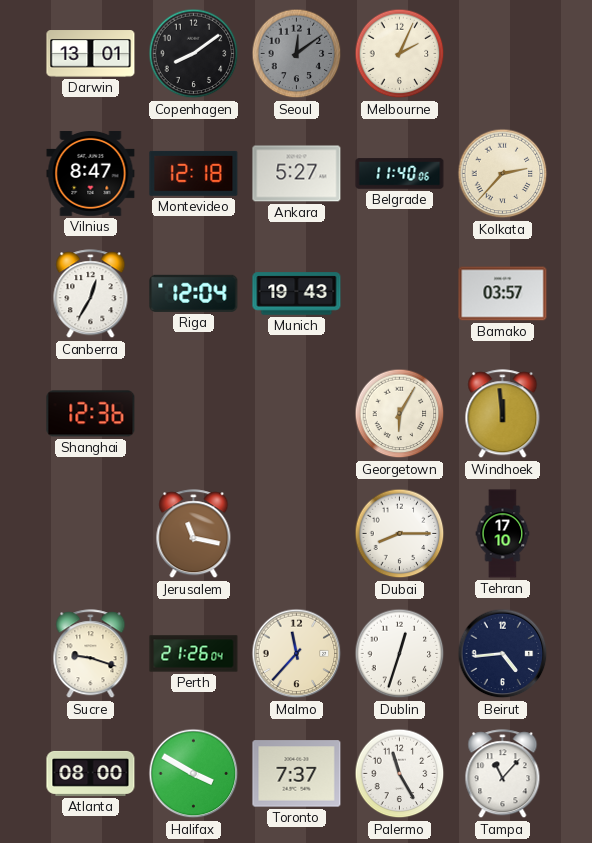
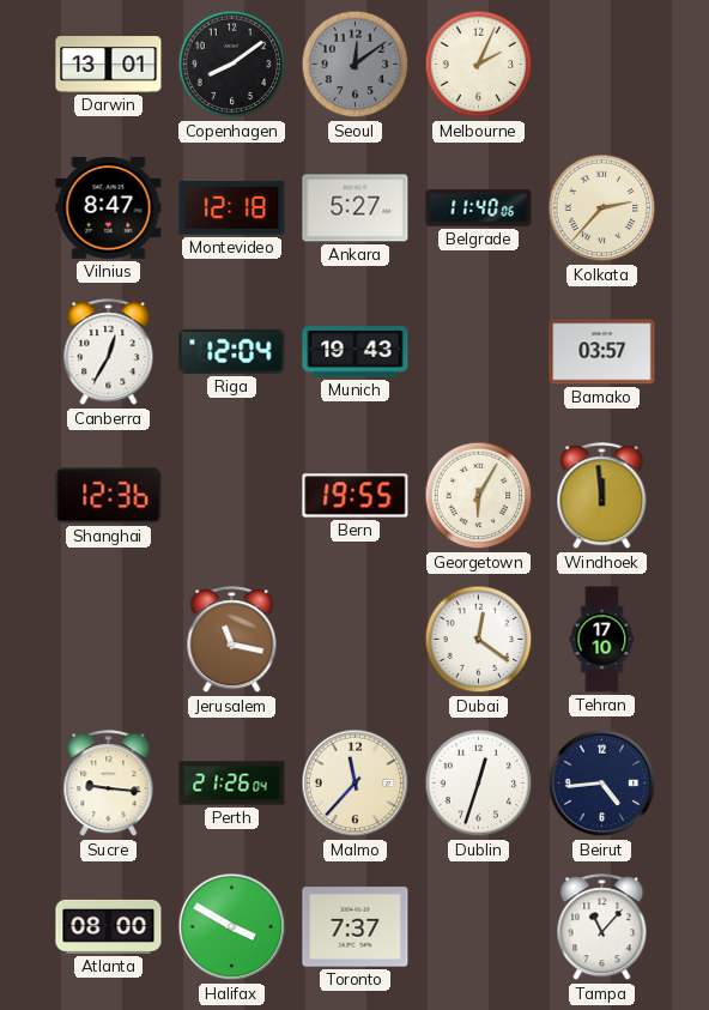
Bern: none -> 19:55
Dubai: 8:15 -> 12:21
Sucre: 9:18 -> 9:16
Palermo: 11:25 -> none
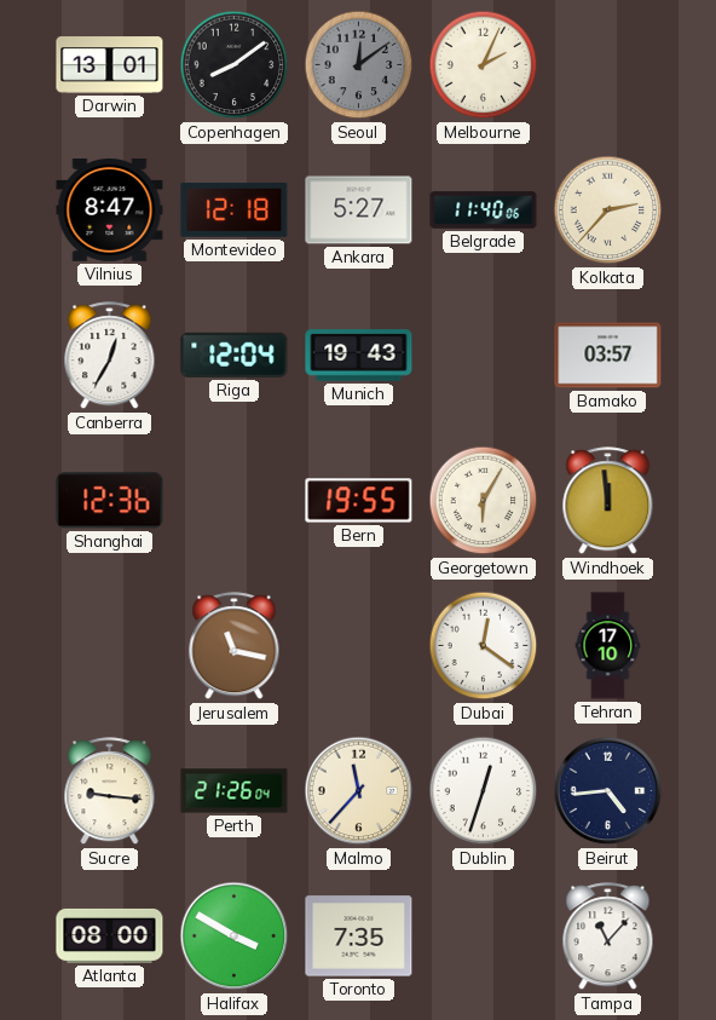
Toronto: 7:37 -> 7:35
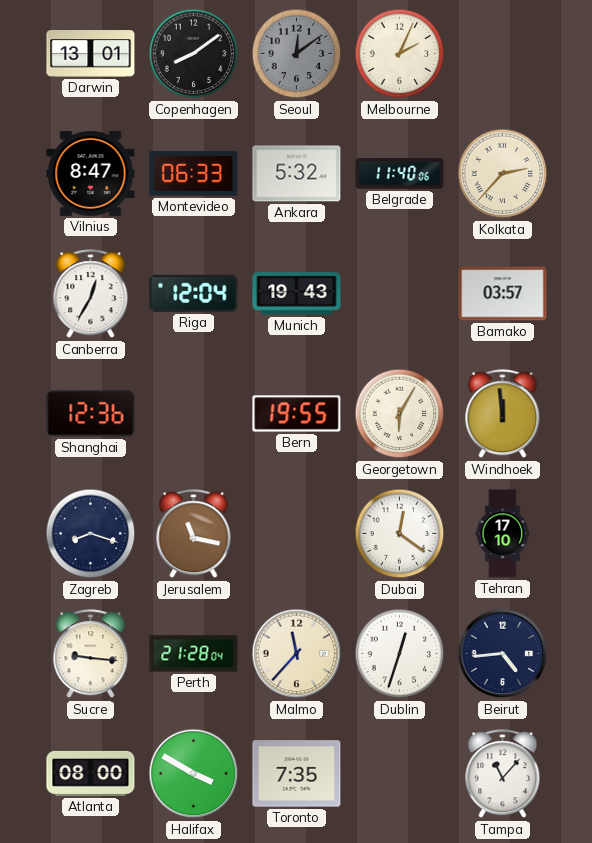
Montevideo: 12:18 -> 06:33
Ankara: 5:27 -> 5:32
Zagreb: none -> 8:18
Perth: 21:26 -> 21:28
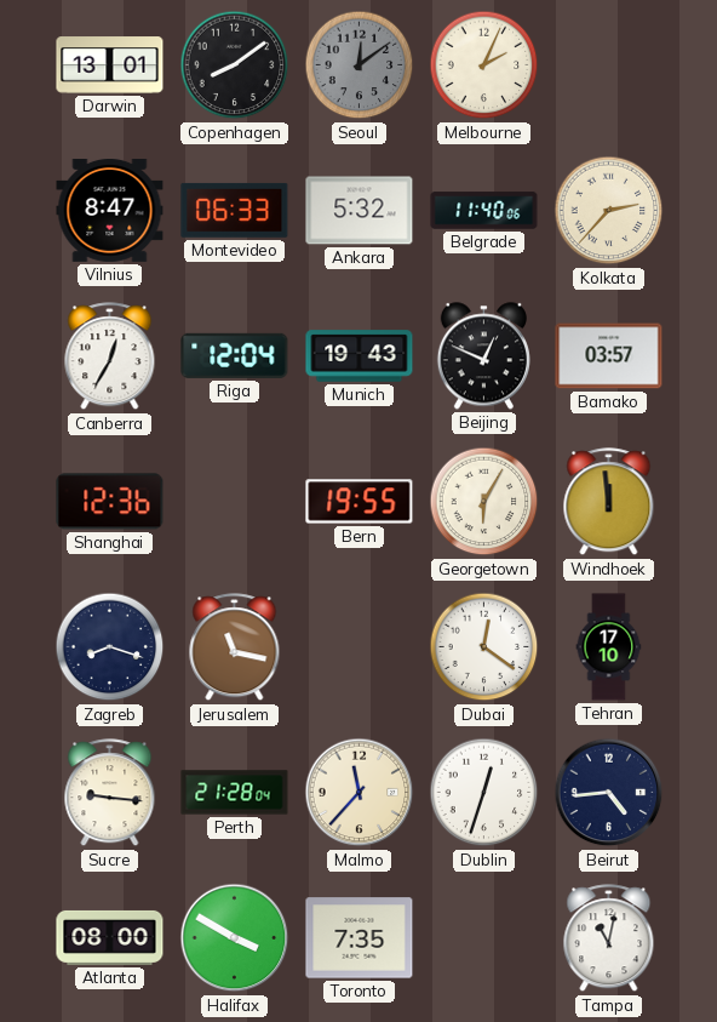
Beijing: none -> 12:49
Tampa: 11:07 -> 11:02
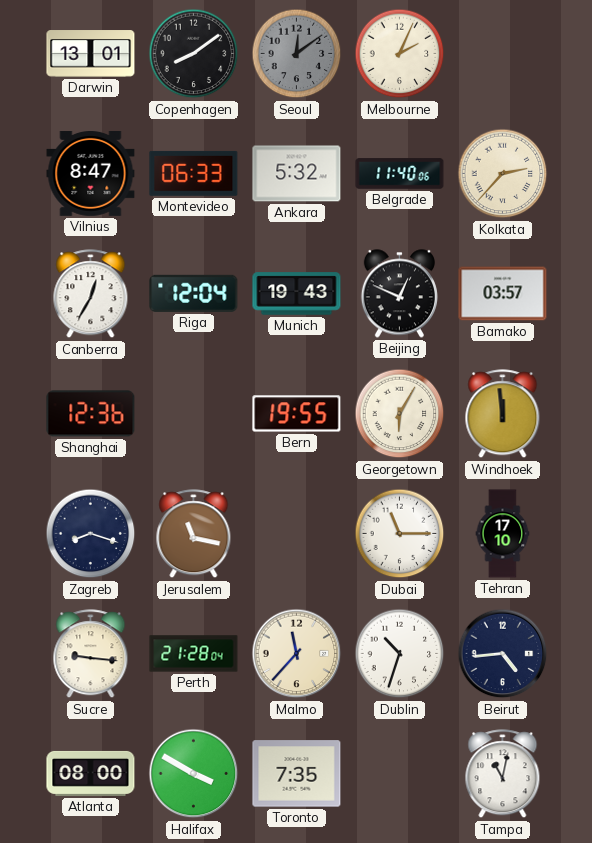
Dubai: 12:21 -> 11:15
Dublin: 12:33 -> 10:33
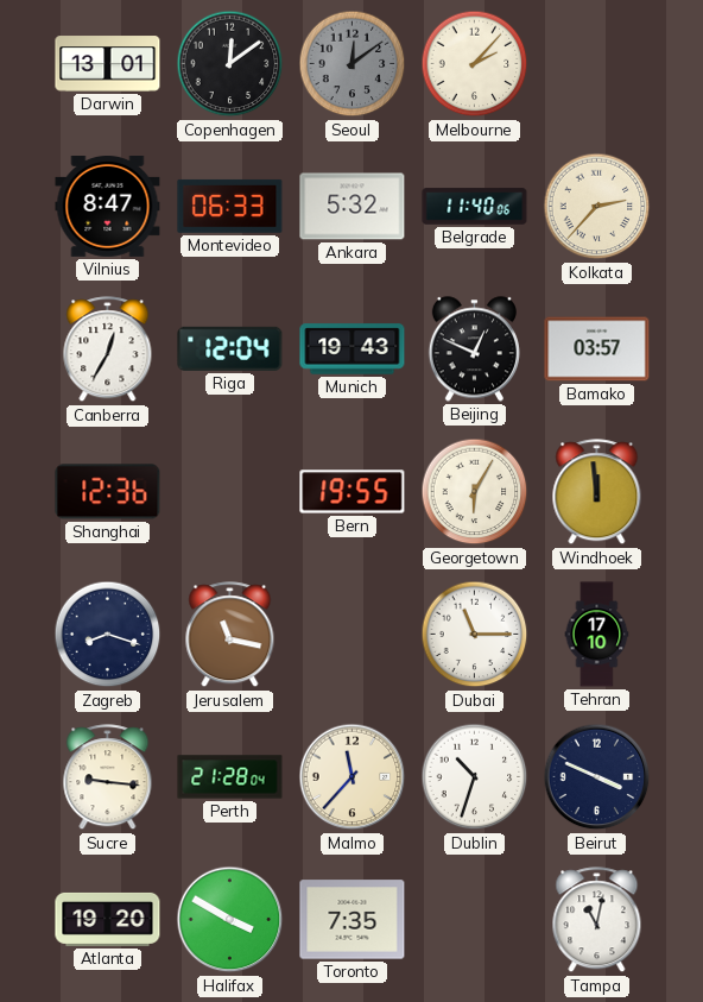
Copenhagen: 8:09 -> 12:09
Melbourne: 2:04 -> 2:07
Beirut: 4:44 -> 3:49
Atlanta: 08:00 -> 19:20
